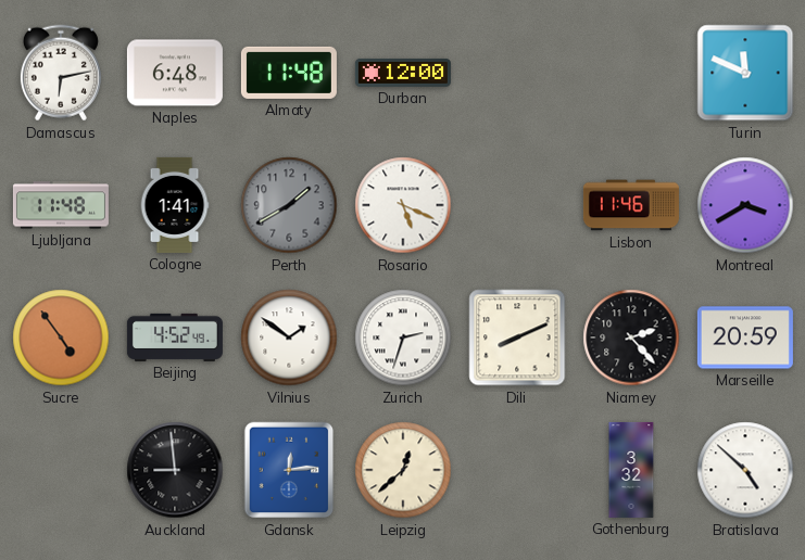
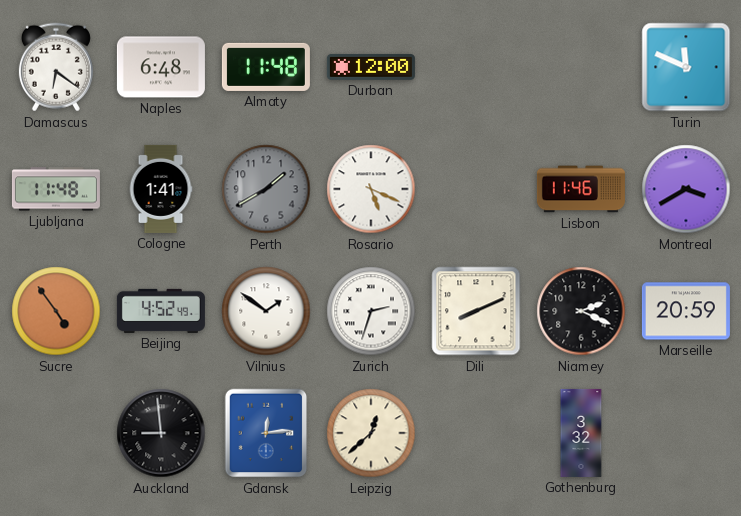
Damascus: 6:13 -> 6:21
Niamey: 2:23 -> 2:19
Bratislava: 4:52 -> none
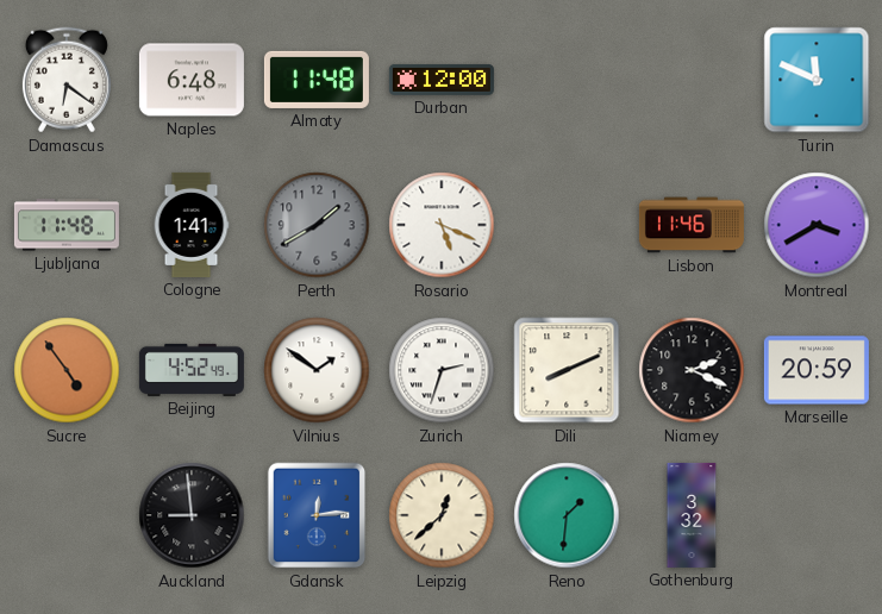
Reno: none -> 1:31
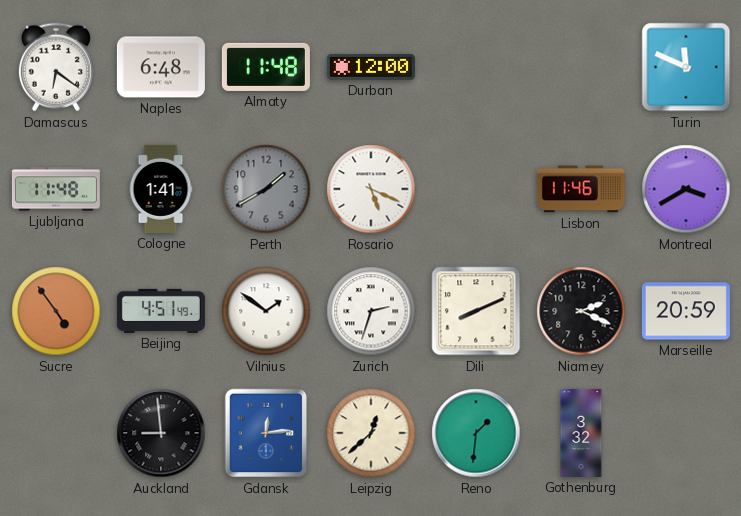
Beijing: 4:52 -> 4:51
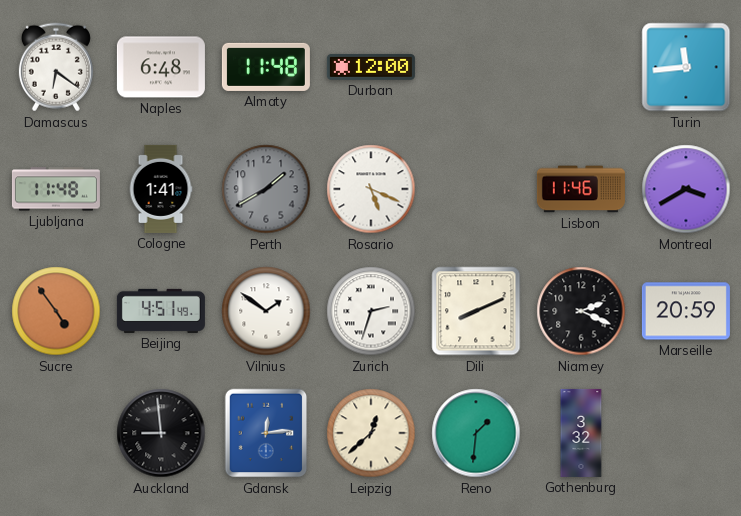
Turin: 11:49 -> 11:44
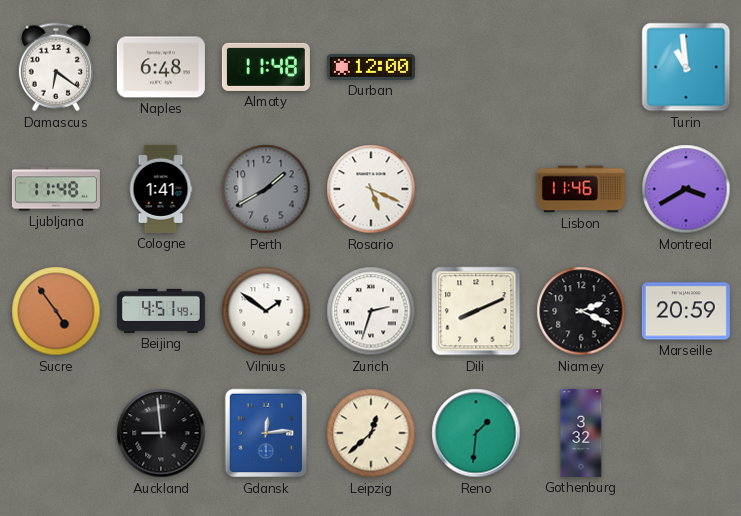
Turin: 11:44 -> 10:59
